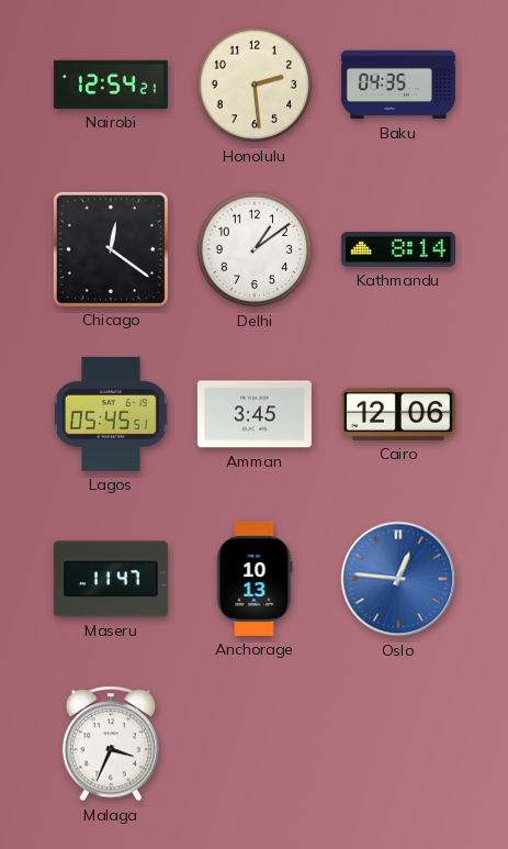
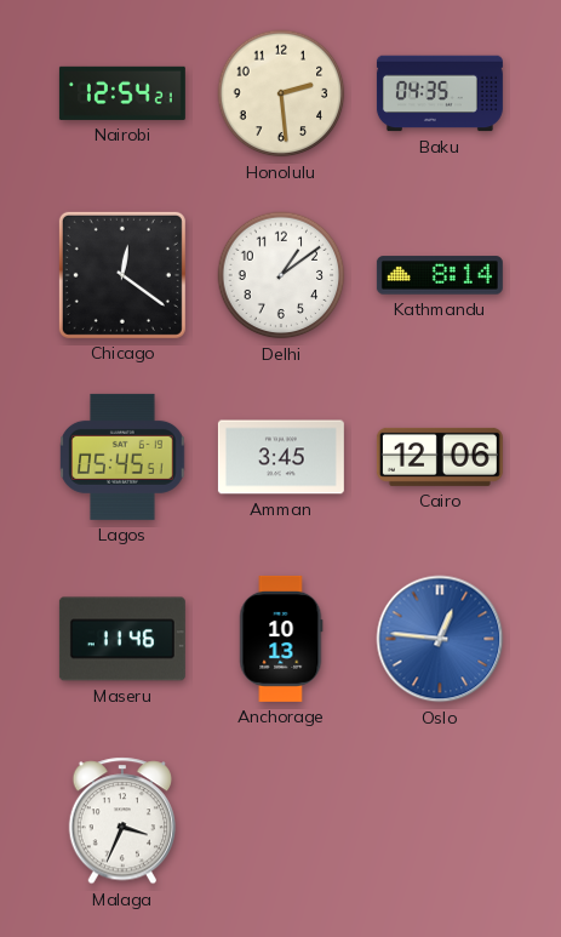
Maseru: 11:47 -> 11:46
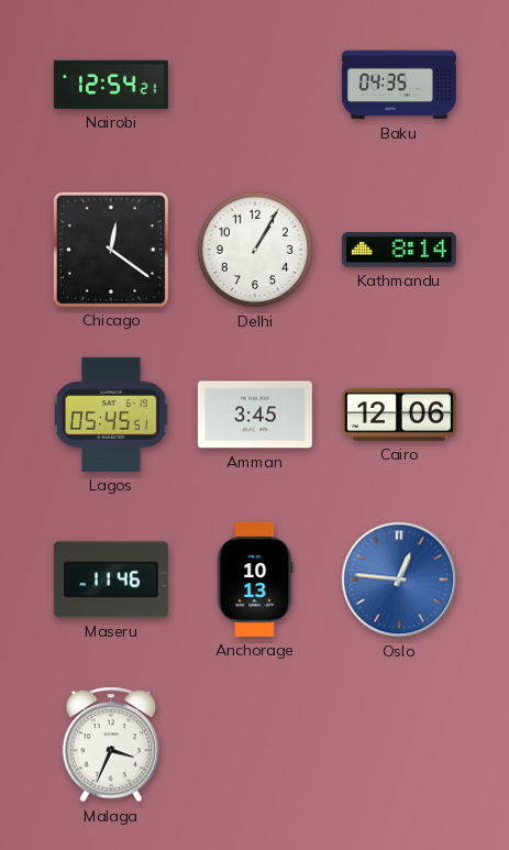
Honolulu: 2:29 -> none
Delhi: 1:09 -> 1:05
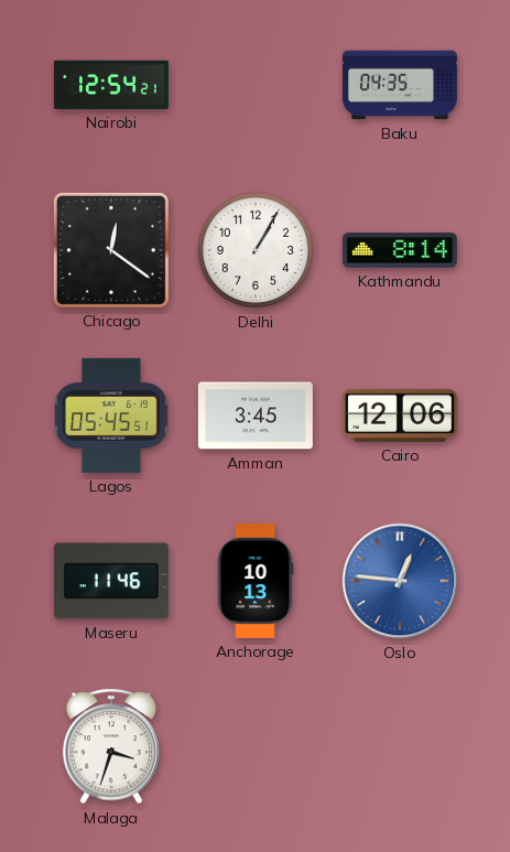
Malaga: 3:34 -> 3:33
